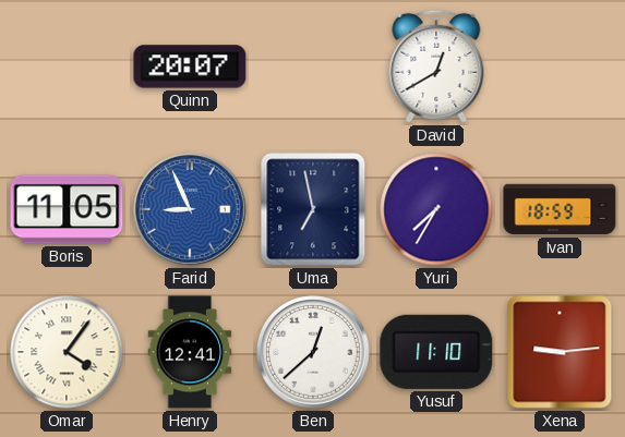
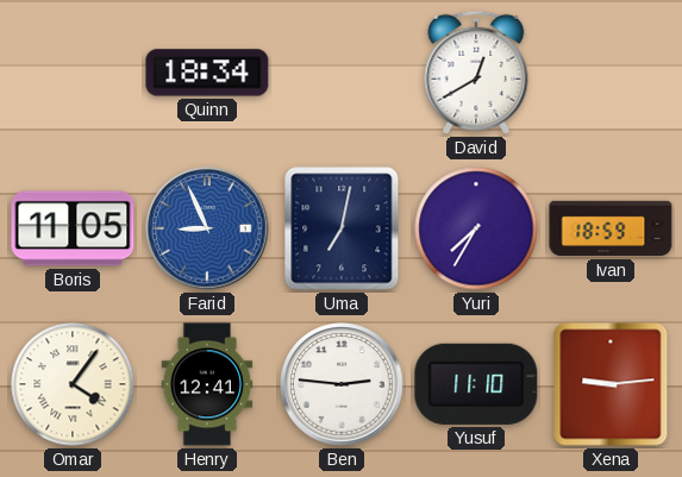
Quinn: 20:07 -> 18:34
Uma: 6:58 -> 7:02
Ben: 12:38 -> 2:46
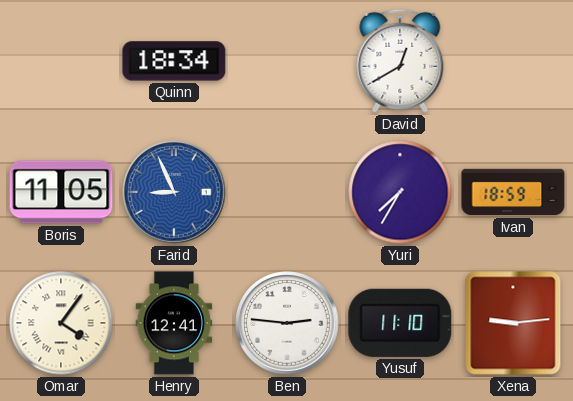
Uma: 7:02 -> none
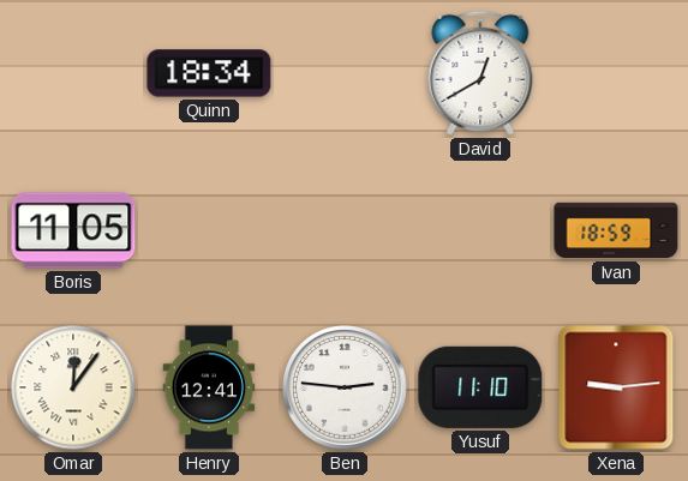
Farid: 8:56 -> none
Yuri: 7:35 -> none
Omar: 4:06 -> 12:06
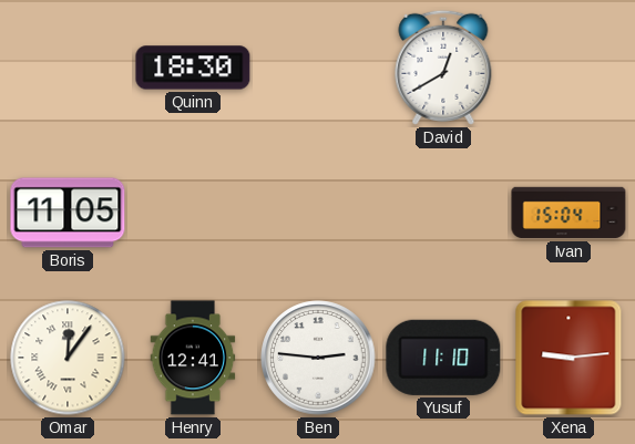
Quinn: 18:34 -> 18:30
Ivan: 18:59 -> 15:04
